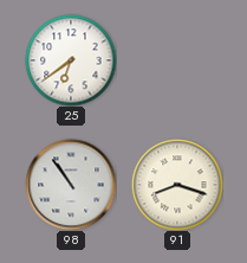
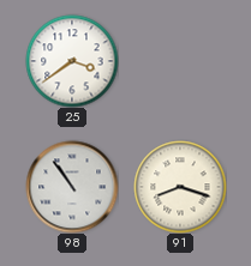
25: 6:39 -> 3:39
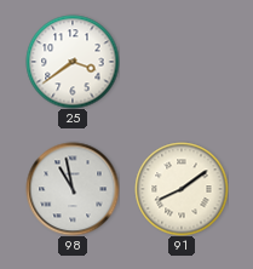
98: 10:54 -> 10:58
91: 8:18 -> 8:09
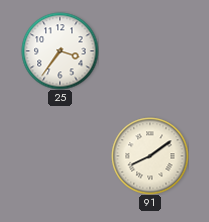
25: 3:39 -> 3:36
98: 10:58 -> none
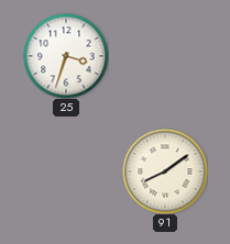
25: 3:36 -> 3:33
